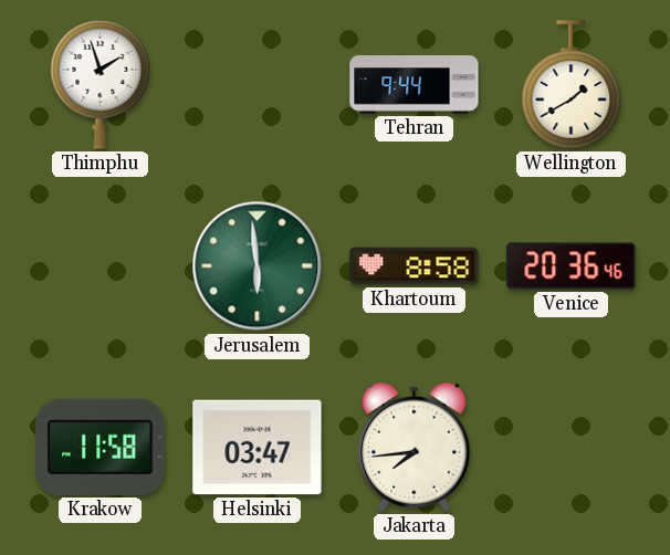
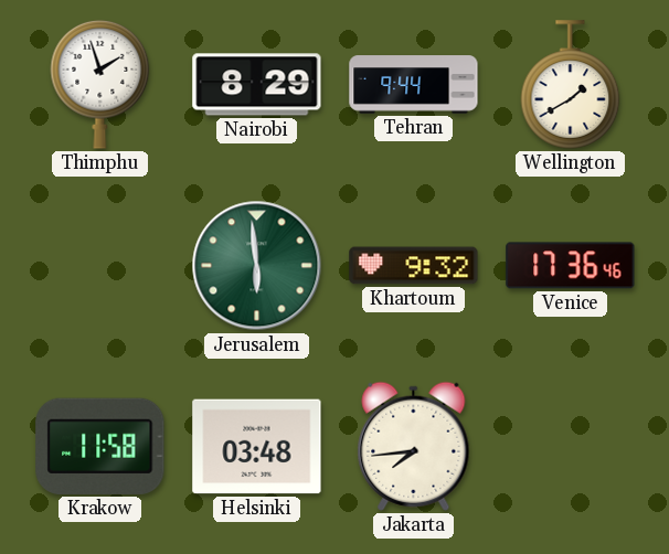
Nairobi: none -> 8:29
Khartoum: 8:58 -> 9:32
Venice: 20:36 -> 17:36
Helsinki: 03:47 -> 03:48
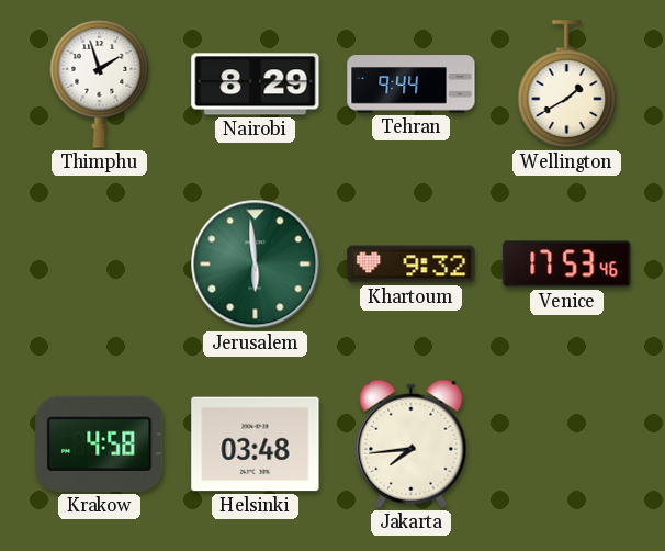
Venice: 17:36 -> 17:53
Krakow: 11:58 -> 4:58
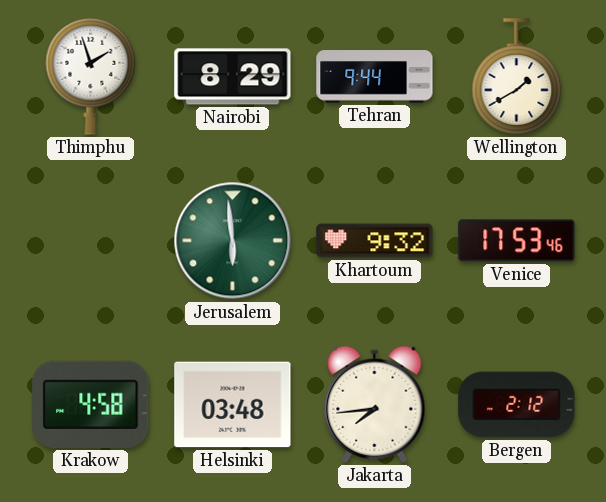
Bergen: none -> 2:12
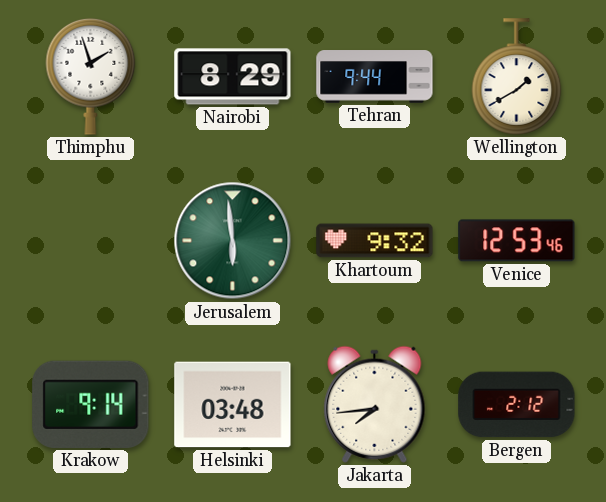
Venice: 17:53 -> 12:53
Krakow: 4:58 -> 9:14
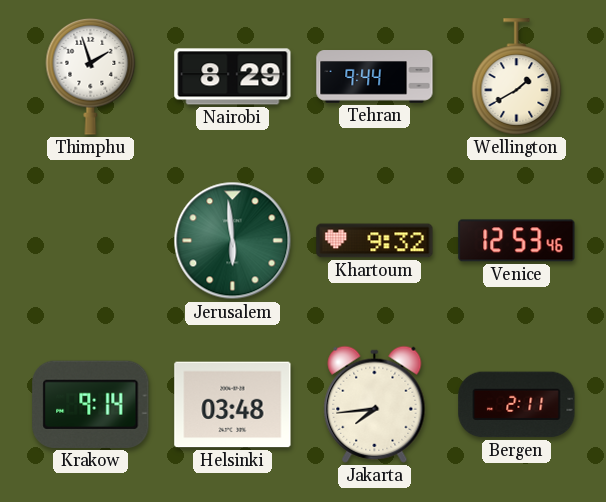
Bergen: 2:12 -> 2:11
